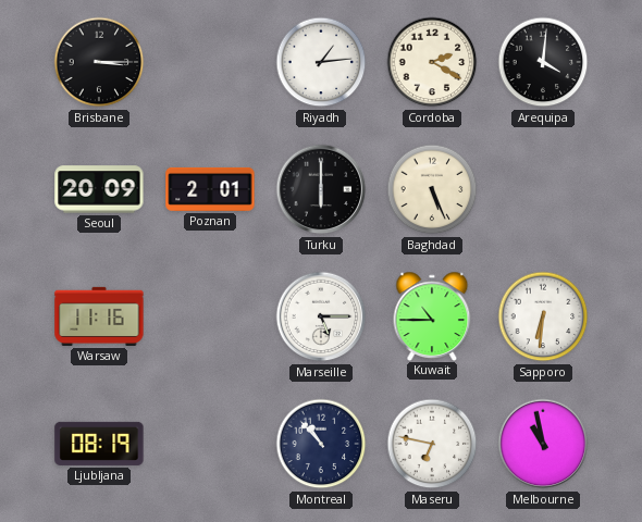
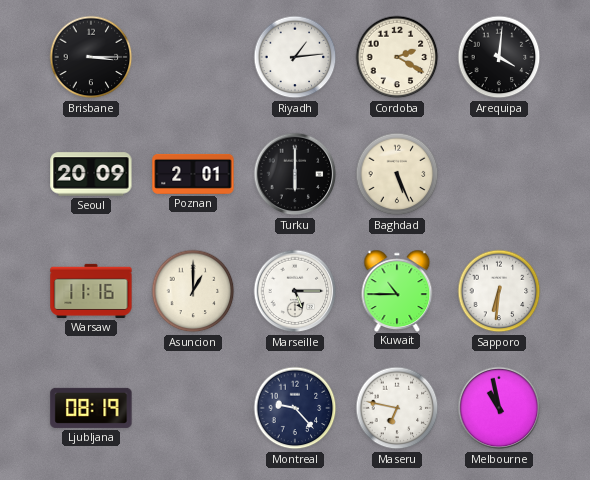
Asuncion: none -> 1:00
Montreal: 10:53 -> 9:23
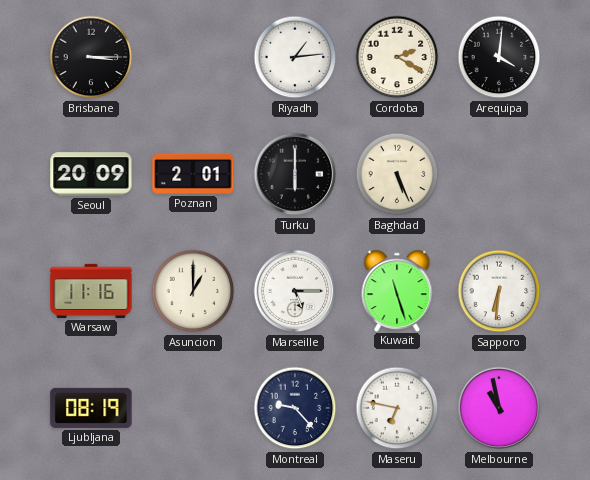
Kuwait: 10:45 -> 11:27
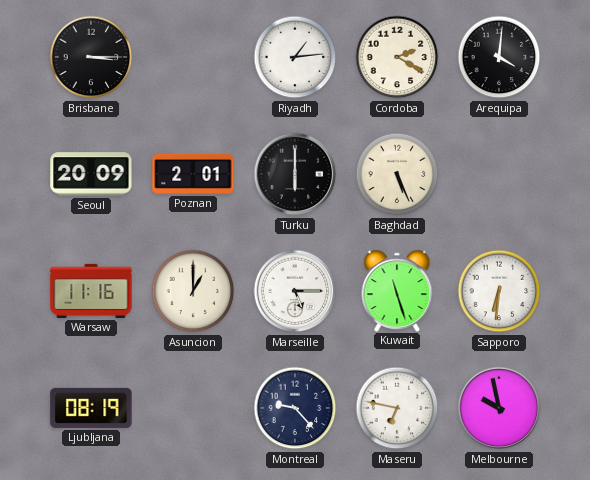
Melbourne: 10:58 -> 9:58
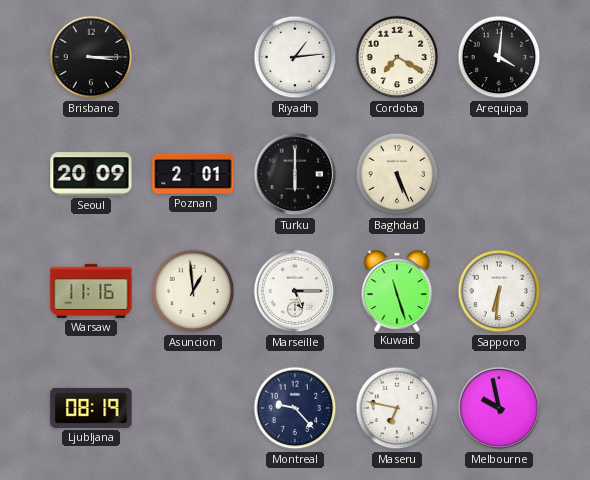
Cordoba: 2:20 -> 7:20
Asuncion: 1:00 -> 12:59
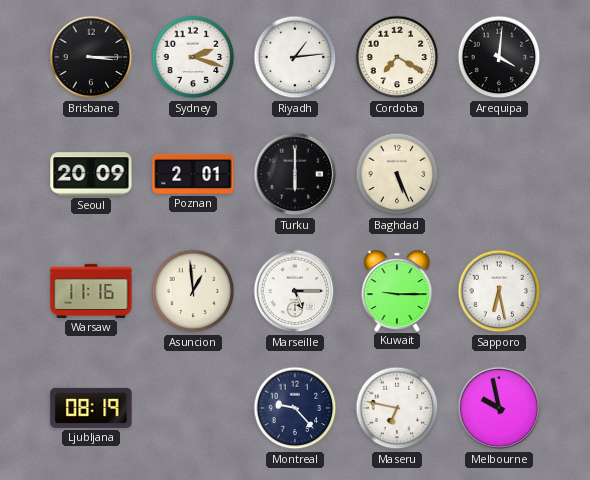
Sydney: none -> 2:18
Kuwait: 11:27 -> 9:15
Sapporo: 6:31 -> 6:28
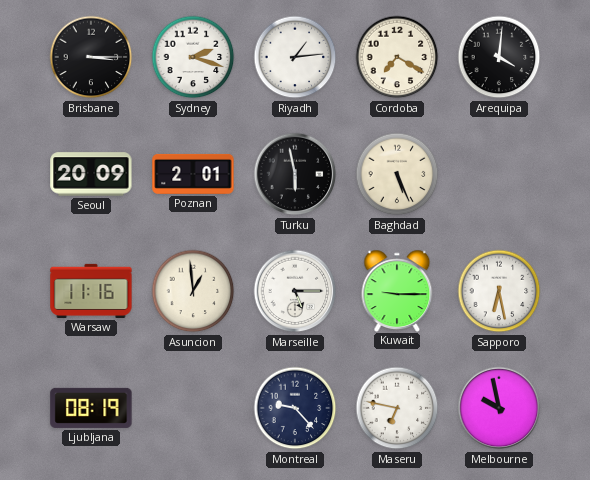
Turku: 6:00 -> 5:58
